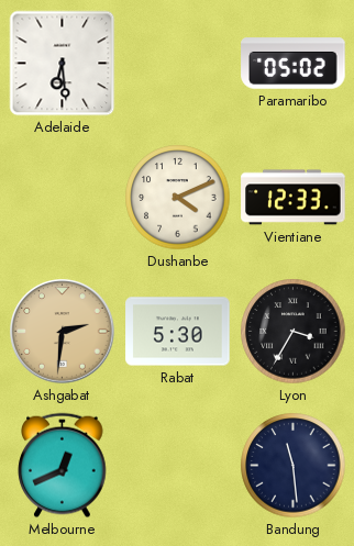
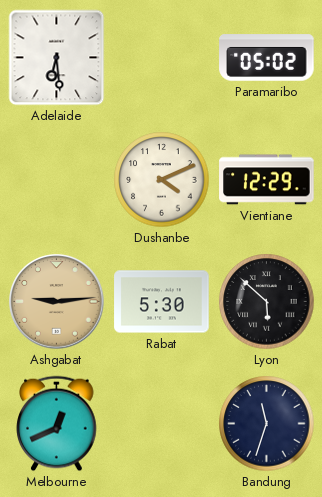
Vientiane: 12:33 -> 12:29
Ashgabat: 2:31 -> 9:14
Lyon: 3:35 -> 5:52
Bandung: 11:29 -> 11:33
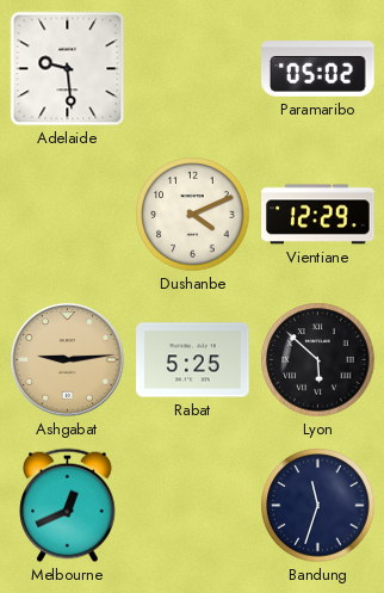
Adelaide: 6:29 -> 9:29
Rabat: 5:30 -> 5:25
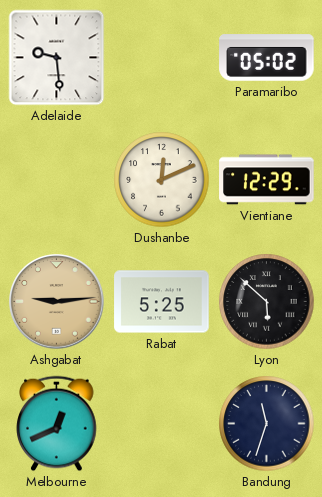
Dushanbe: 4:11 -> 12:11
